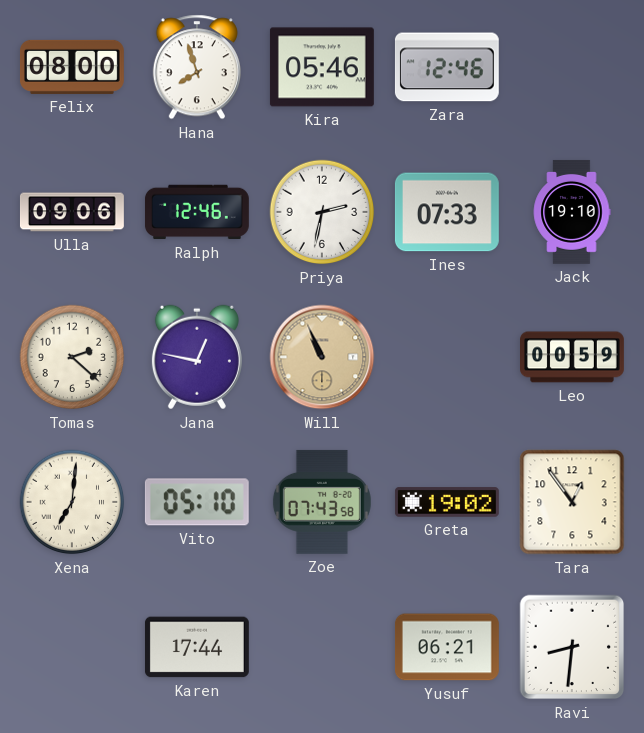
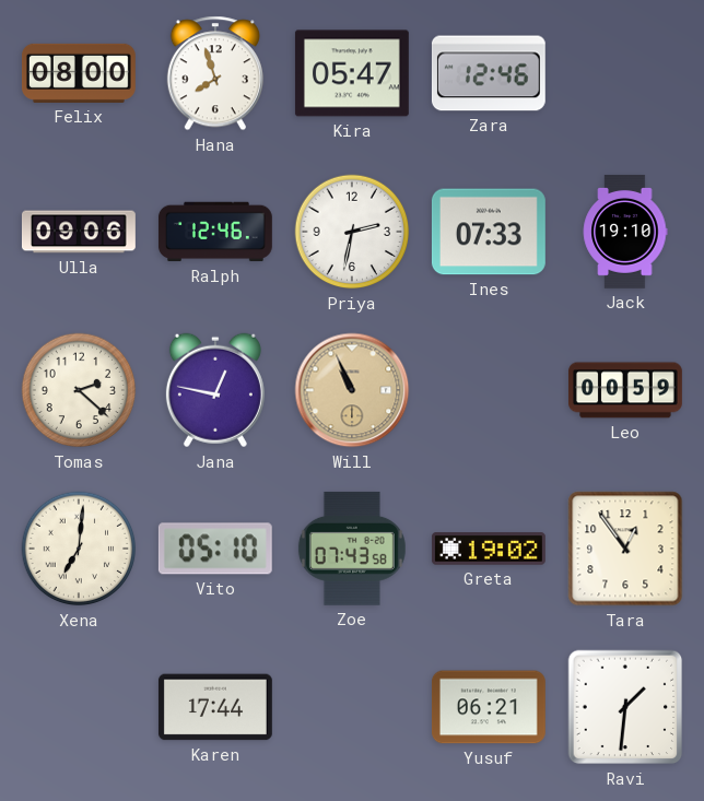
Kira: 05:46 -> 05:47
Ravi: 8:31 -> 1:31
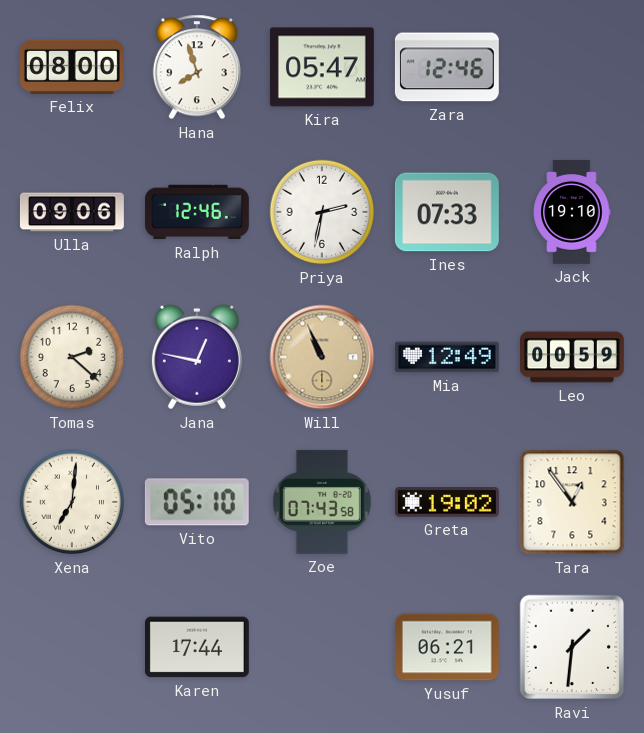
Mia: none -> 12:49
